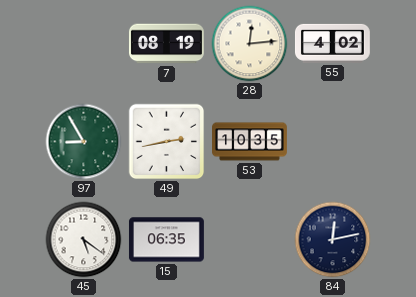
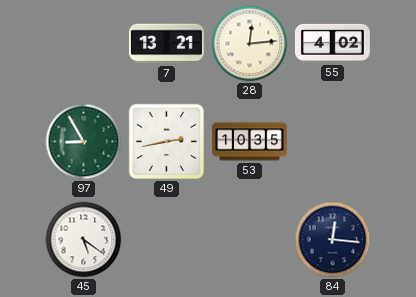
7: 08:19 -> 13:21
15: 06:35 -> none
84: 12:13 -> 12:16
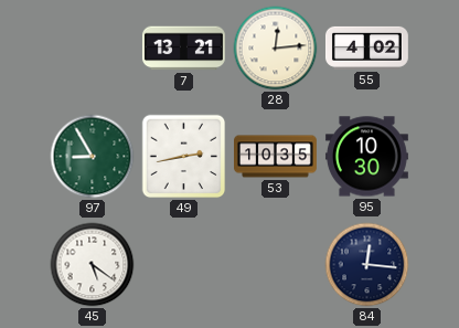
95: none -> 10:30
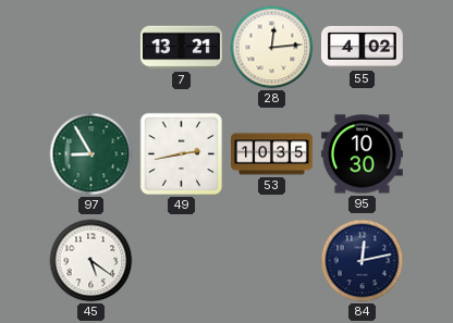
84: 12:16 -> 12:13
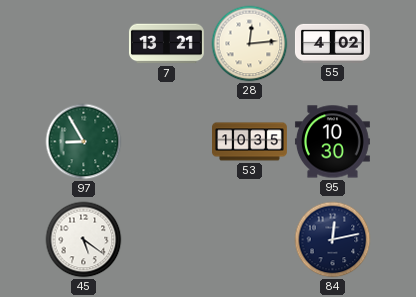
49: 2:43 -> none
